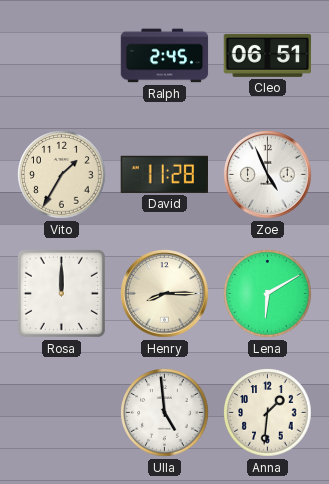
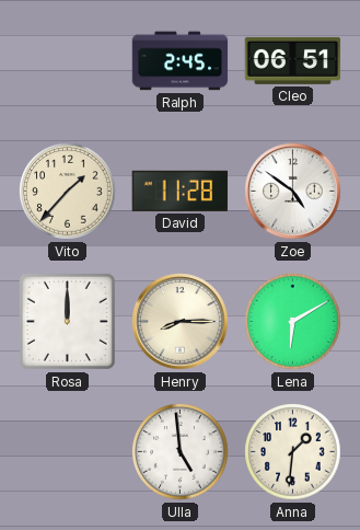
Vito: 1:35 -> 1:37
Zoe: 4:56 -> 4:51
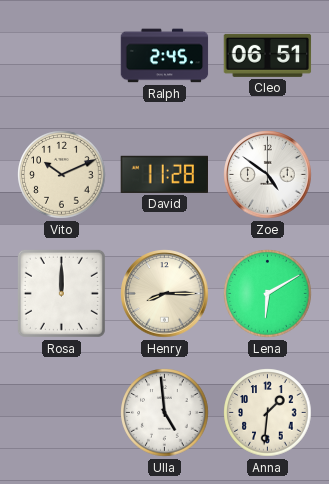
Vito: 1:37 -> 10:11
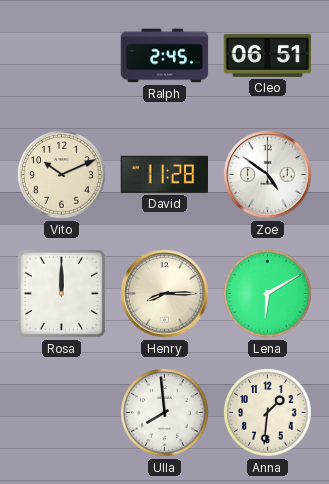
Ulla: 4:59 -> 7:59
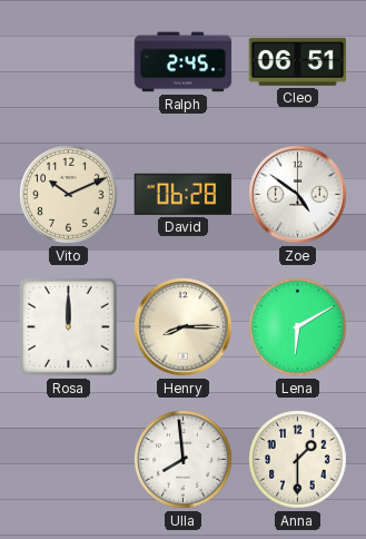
David: 11:28 -> 06:28
Anna: 1:31 -> 1:30
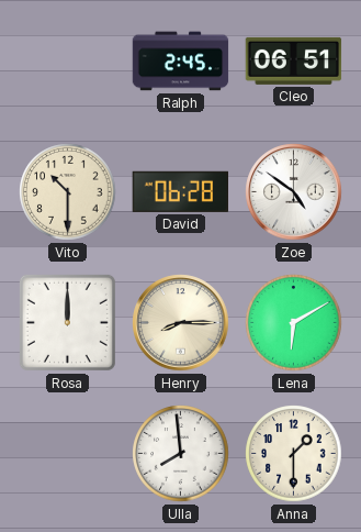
Vito: 10:11 -> 10:30
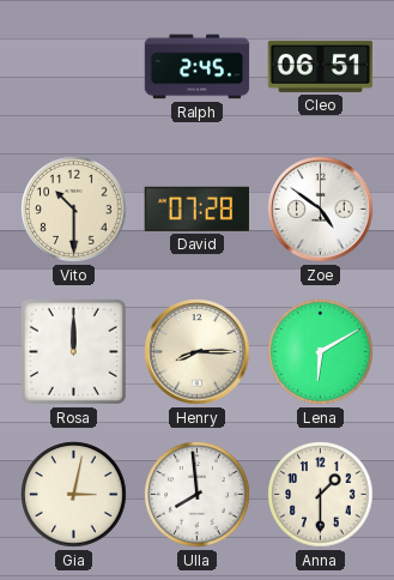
David: 06:28 -> 07:28
Gia: none -> 3:02
